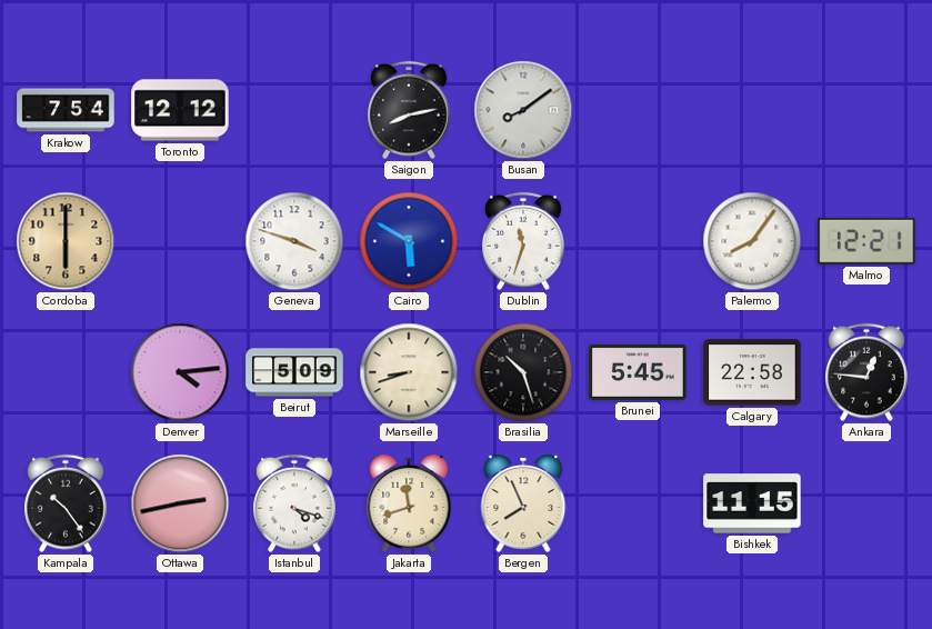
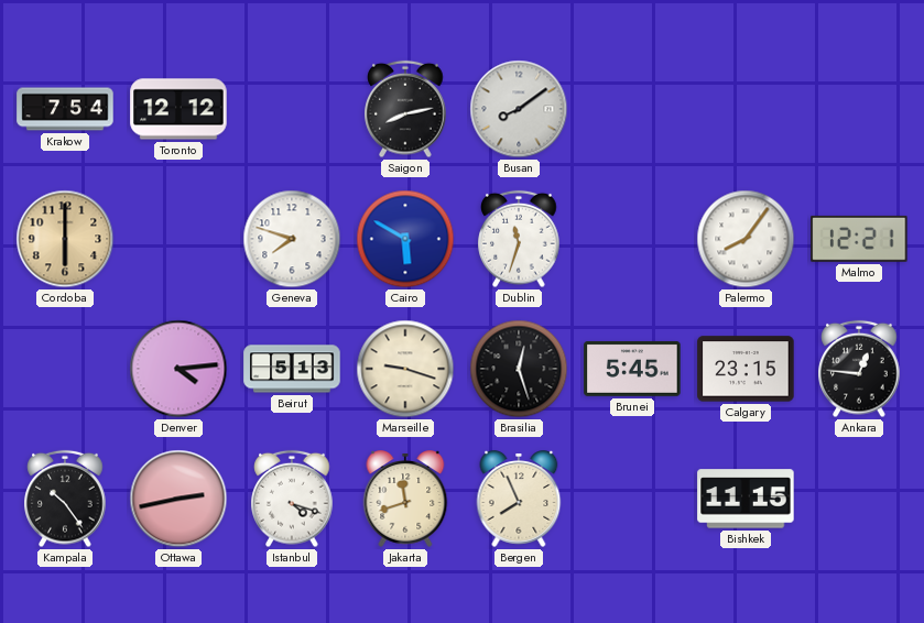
Geneva: 3:48 -> 7:48
Beirut: 5:09 -> 5:13
Marseille: 8:42 -> 9:18
Brasilia: 10:27 -> 12:27
Calgary: 22:58 -> 23:15
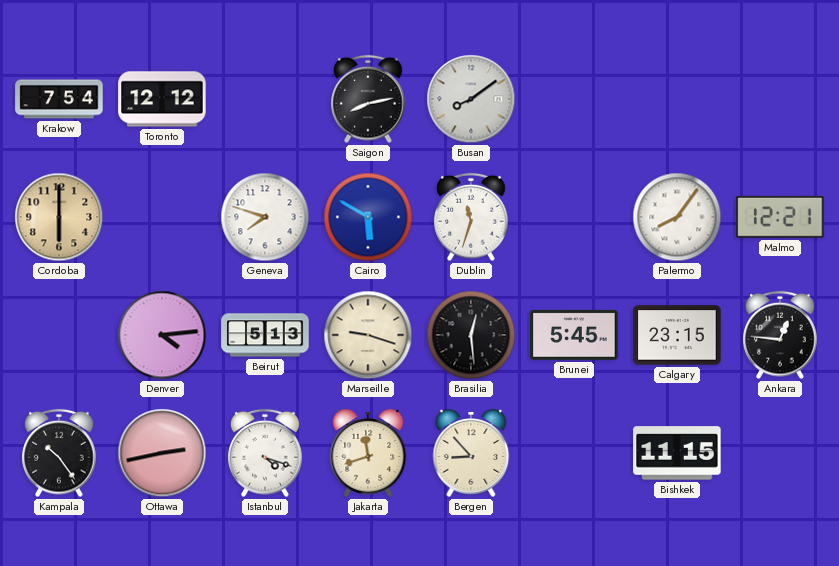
Brasilia: 12:27 -> 12:29
Bergen: 7:56 -> 8:53
